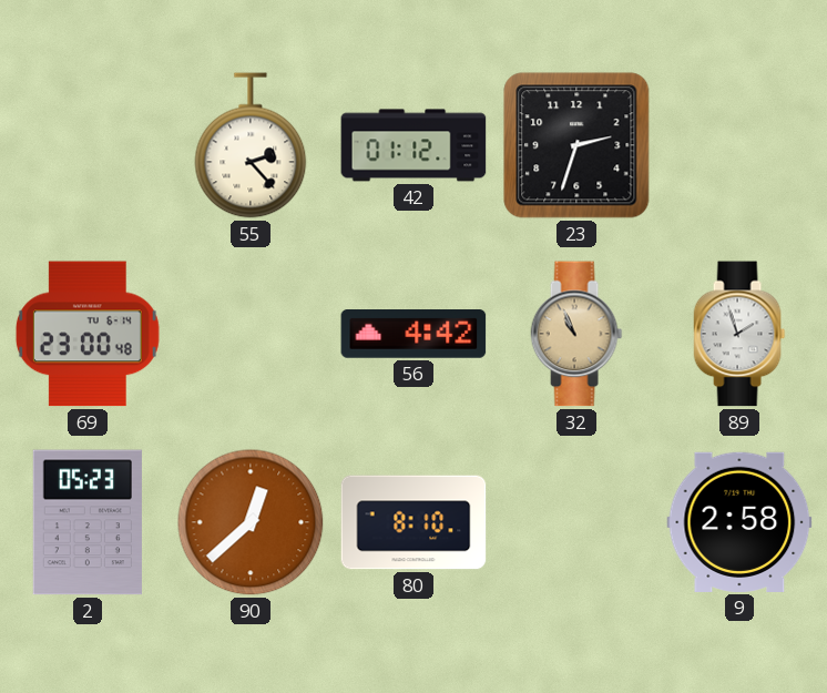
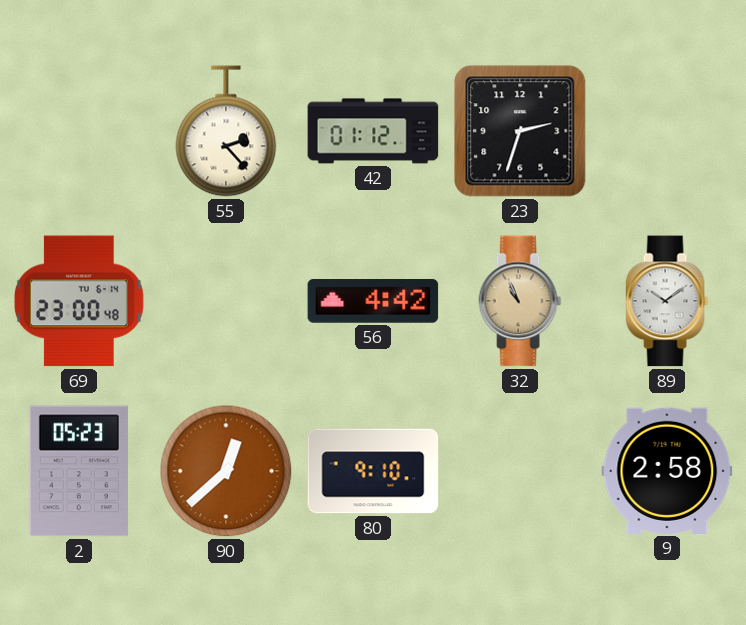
89: 1:57 -> 10:09
80: 8:10 -> 9:10
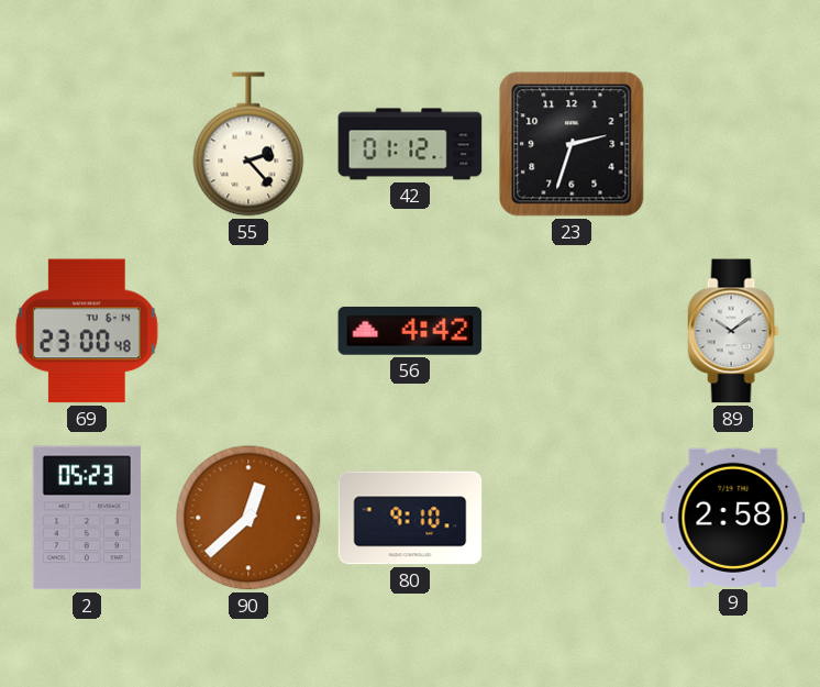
32: 10:56 -> none
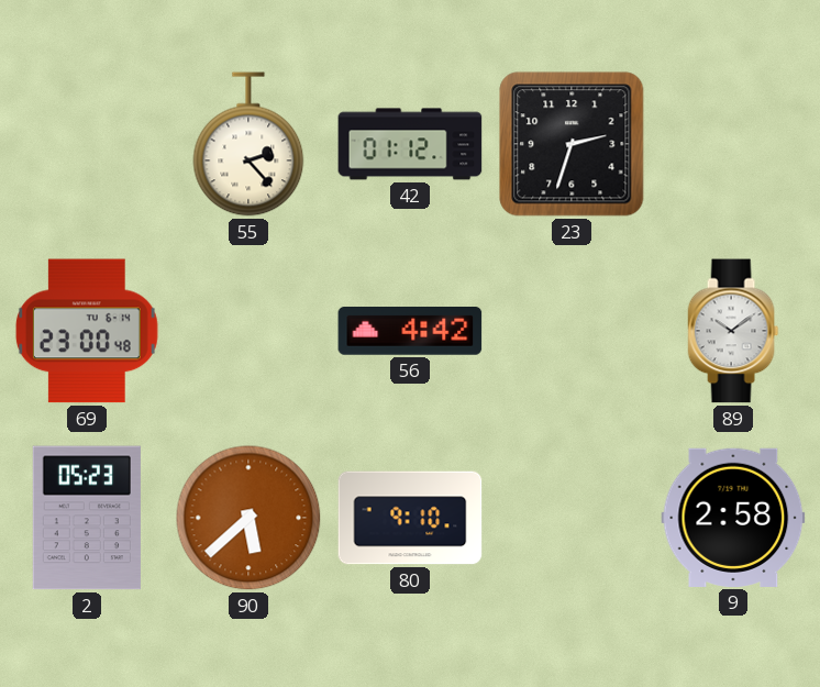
90: 12:38 -> 5:38
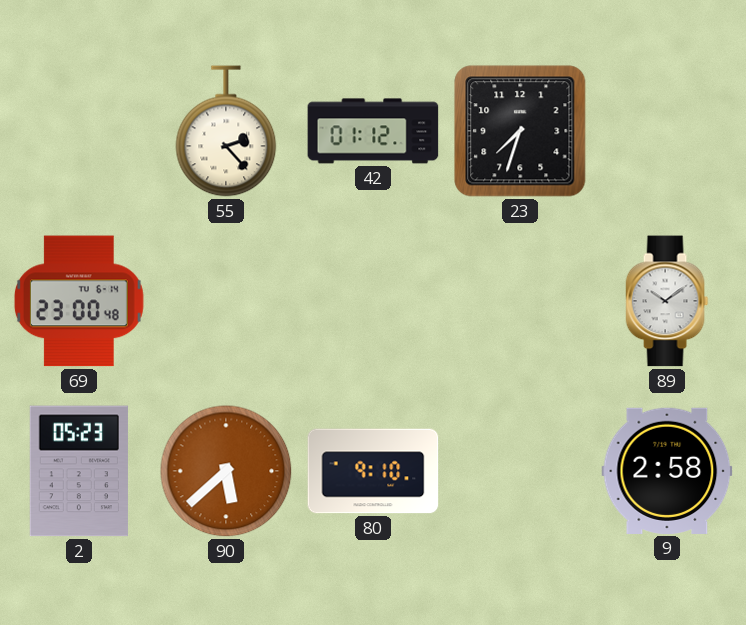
23: 2:33 -> 7:33
56: 4:42 -> none
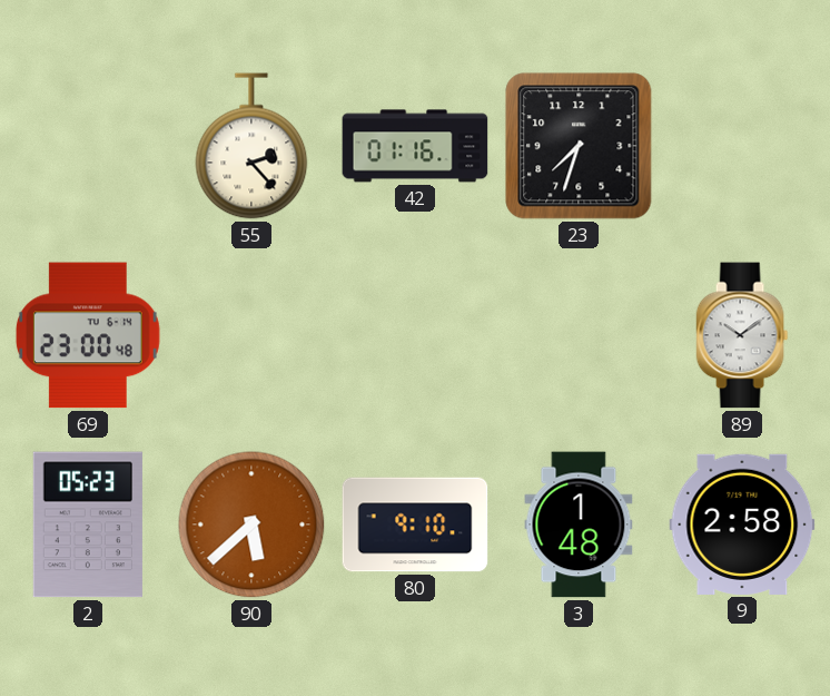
42: 01:12 -> 01:16
3: none -> 1:48
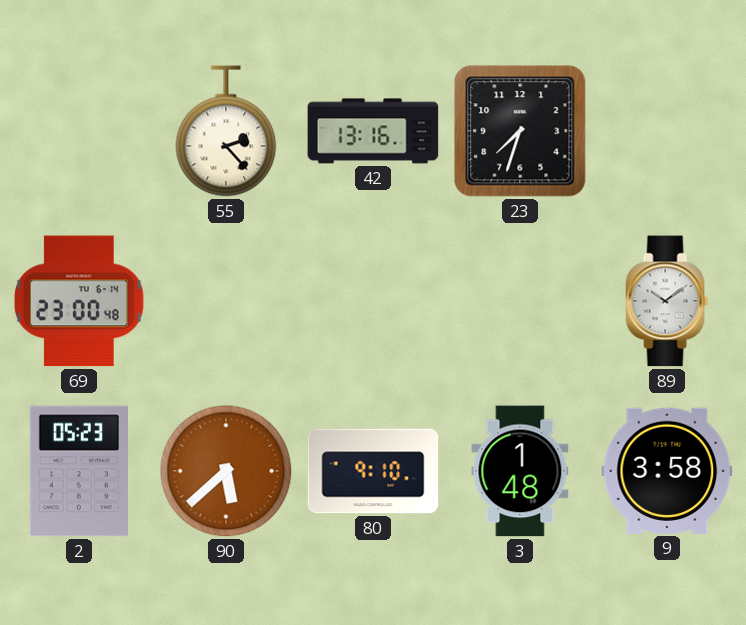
42: 01:16 -> 13:16
9: 2:58 -> 3:58
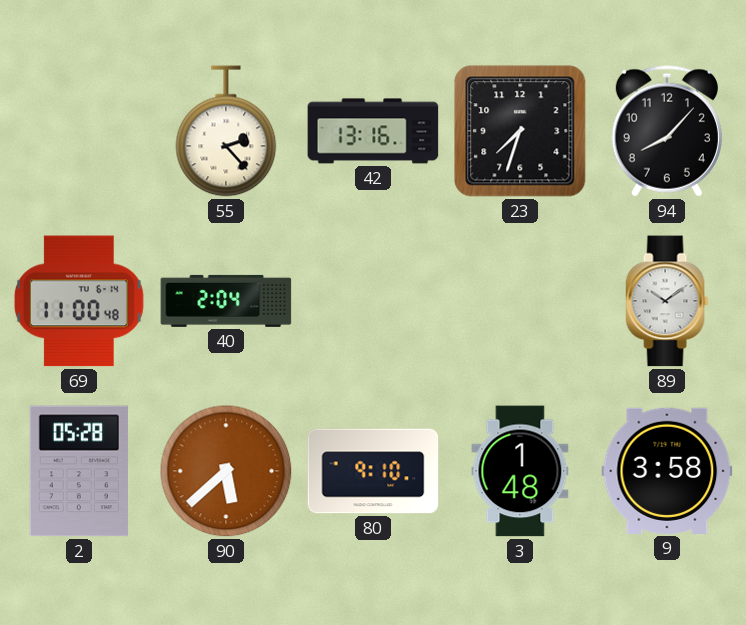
94: none -> 8:07
69: 23:00 -> 11:00
40: none -> 2:04
2: 05:23 -> 05:28
